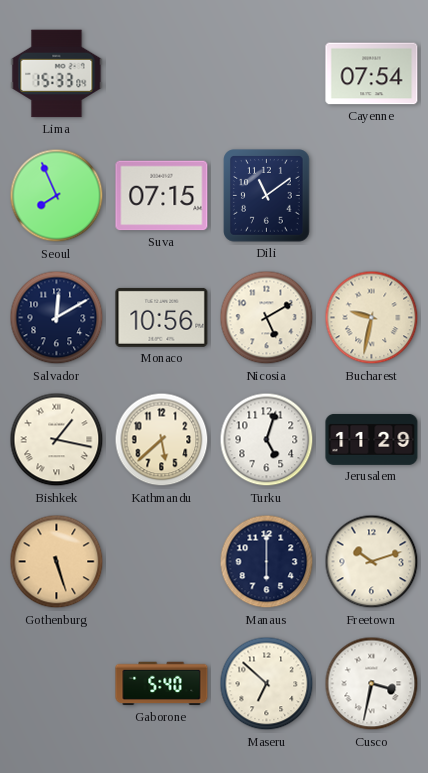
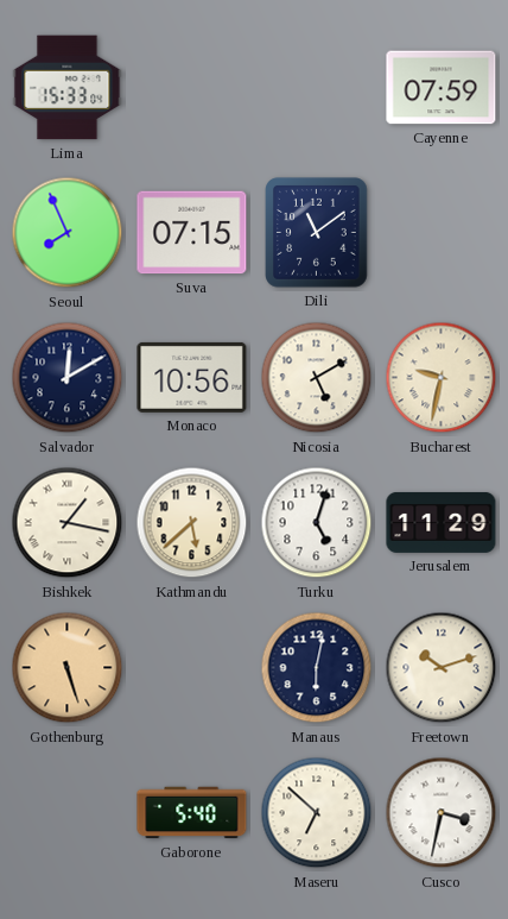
Cayenne: 07:54 -> 07:59
Manaus: 6:00 -> 6:02
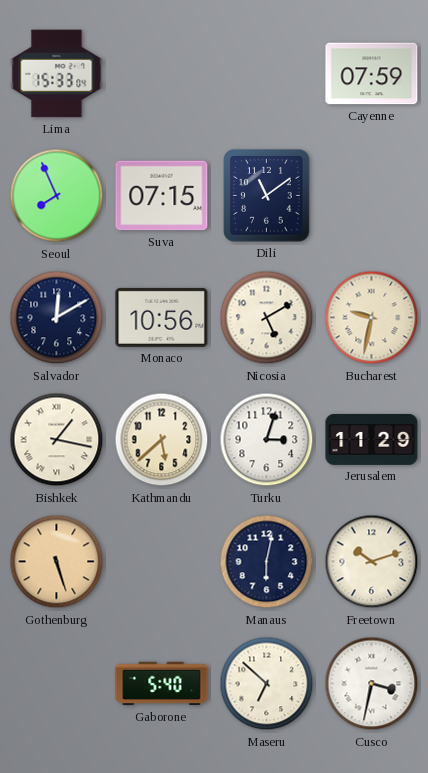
Turku: 5:03 -> 3:03
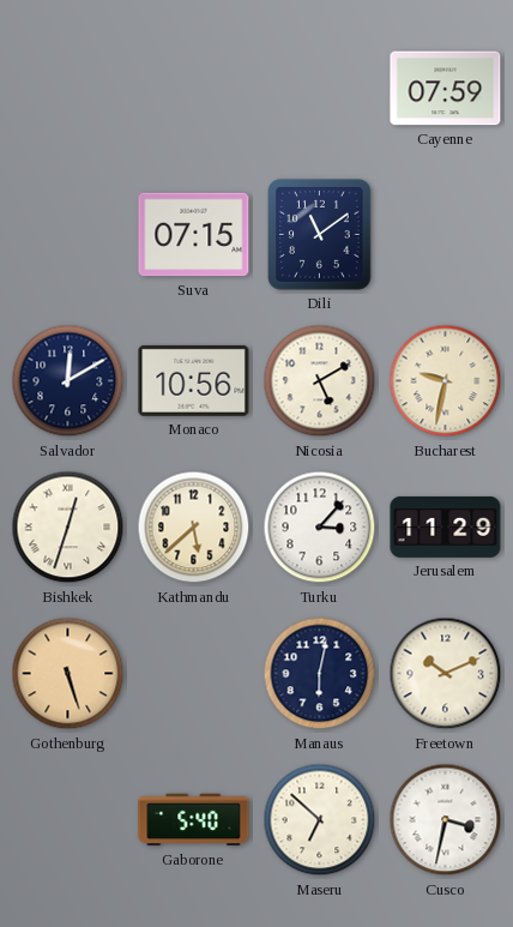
Lima: 15:33 -> none
Seoul: 7:56 -> none
Bishkek: 1:17 -> 12:33
Turku: 3:03 -> 3:07
Freetown: 10:12 -> 10:11
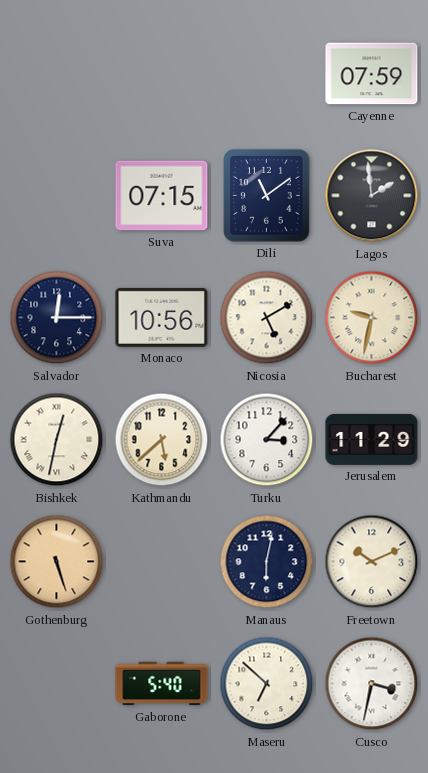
Lagos: none -> 1:59
Salvador: 12:10 -> 12:15
Bishkek: 12:33 -> 12:32
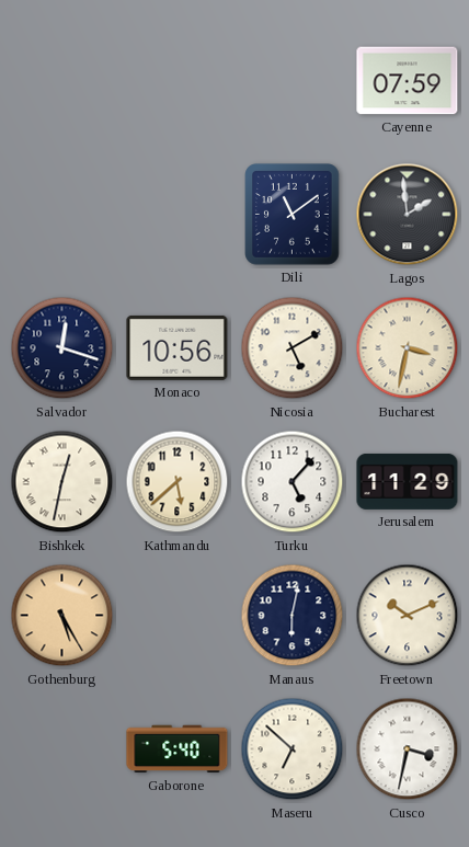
Suva: 07:15 -> none
Salvador: 12:15 -> 12:18
Bucharest: 9:32 -> 3:32
Turku: 3:07 -> 5:07
Gothenburg: 5:27 -> 5:25
